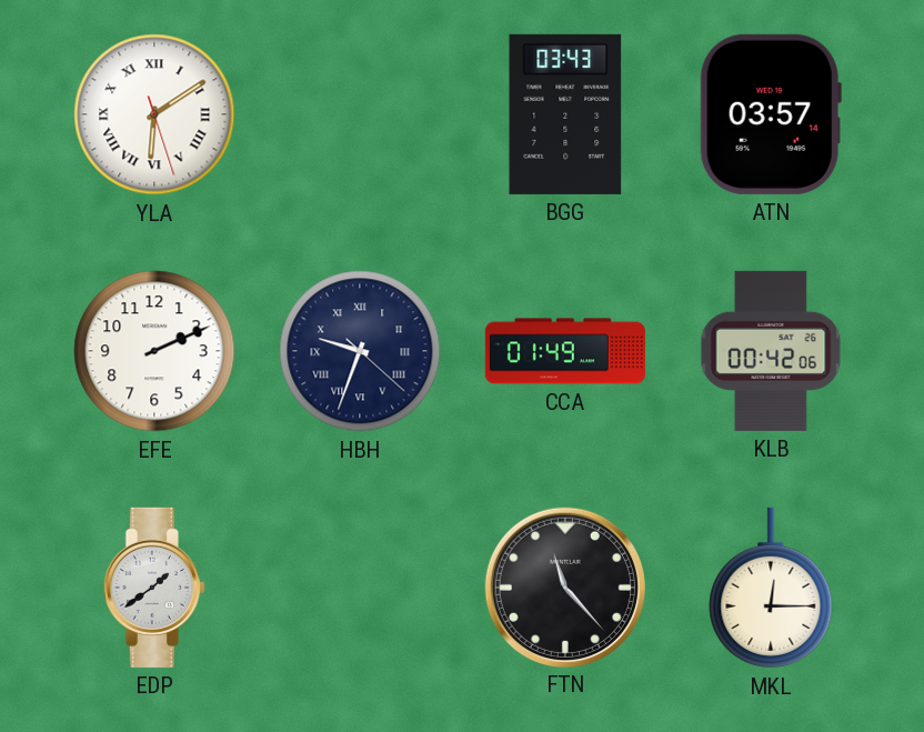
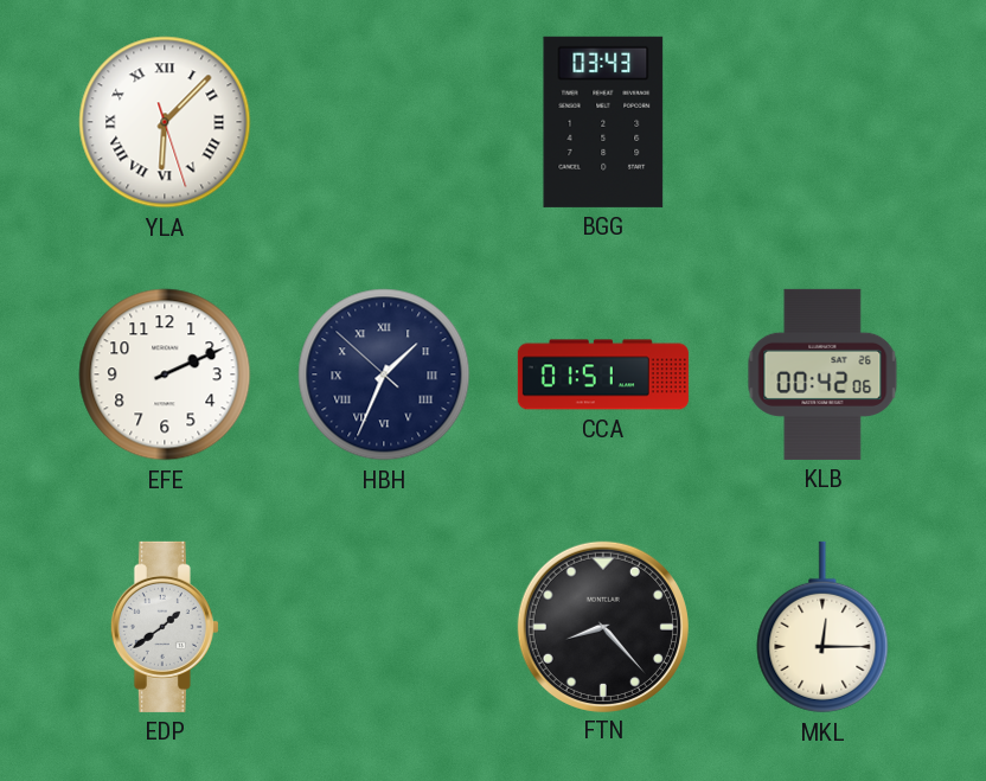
YLA: 6:09 -> 6:07
ATN: 03:57 -> none
HBH: 9:33 -> 1:33
CCA: 01:49 -> 01:51
FTN: 11:23 -> 8:23
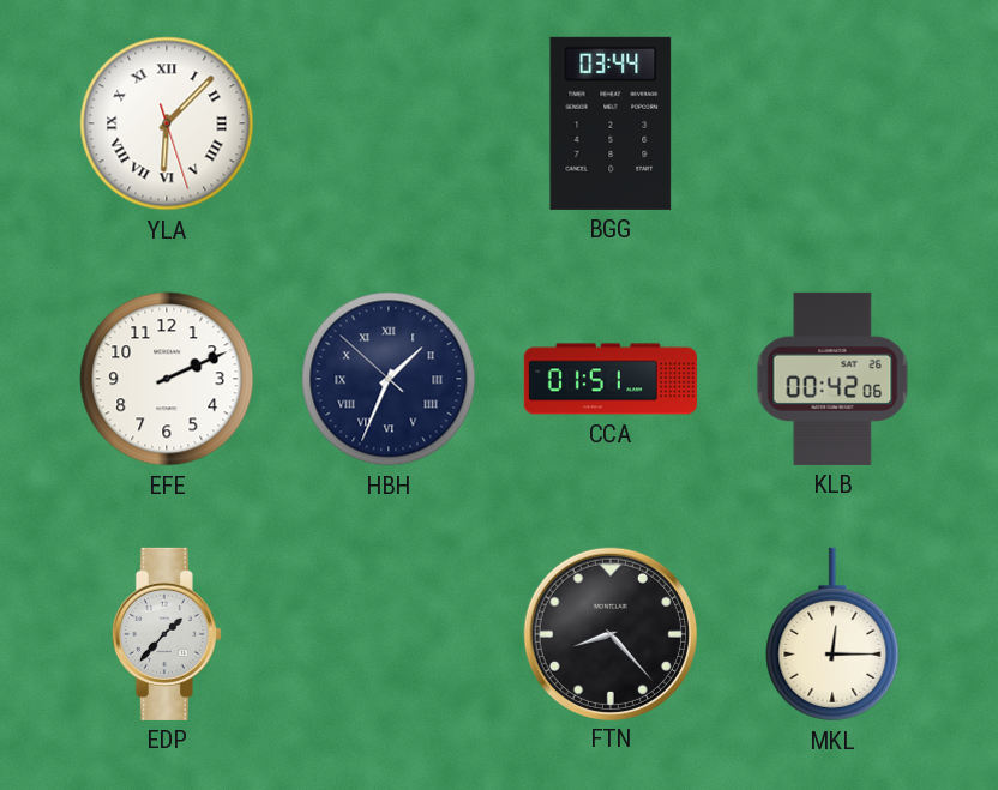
BGG: 03:43 -> 03:44
EDP: 1:39 -> 1:37
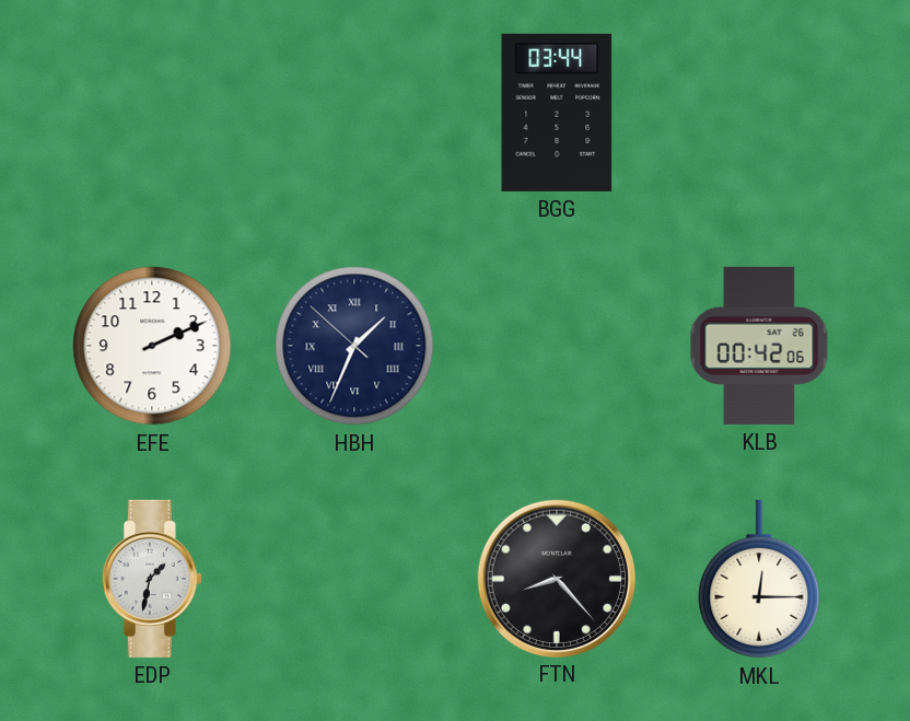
YLA: 6:07 -> none
CCA: 01:51 -> none
EDP: 1:37 -> 1:32
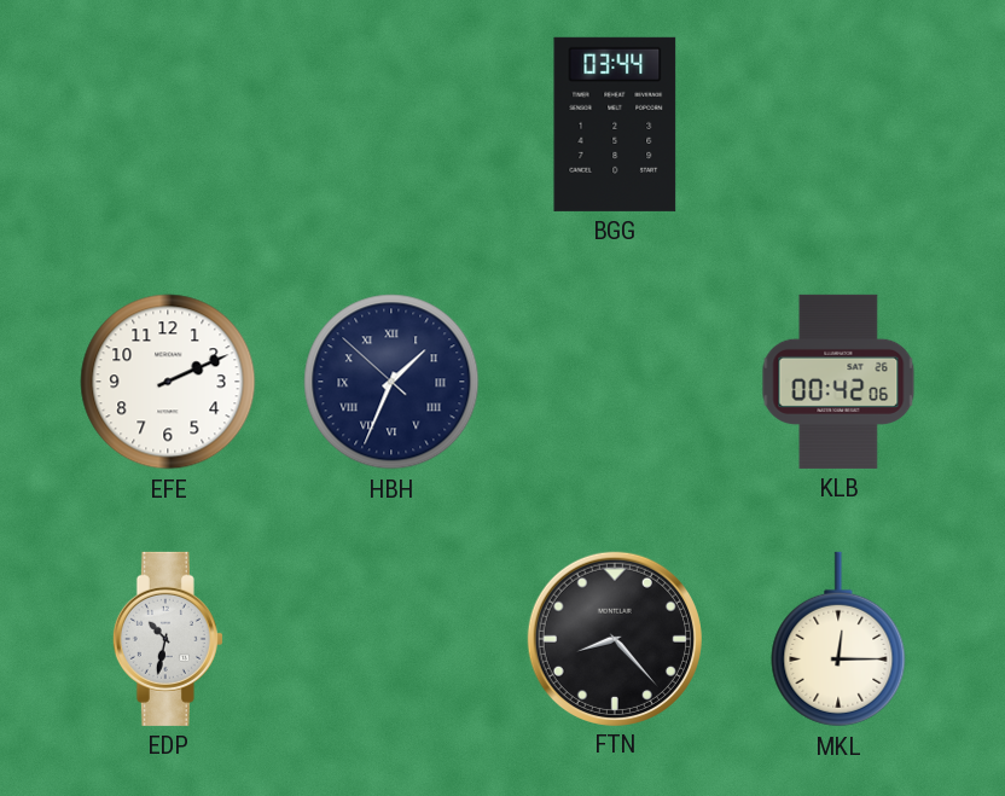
EDP: 1:32 -> 10:32
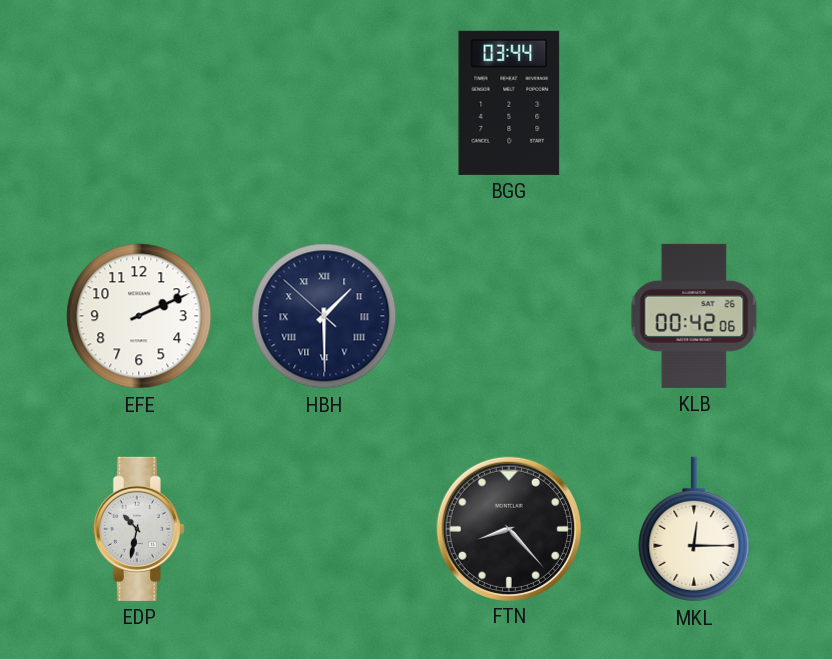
HBH: 1:33 -> 1:29
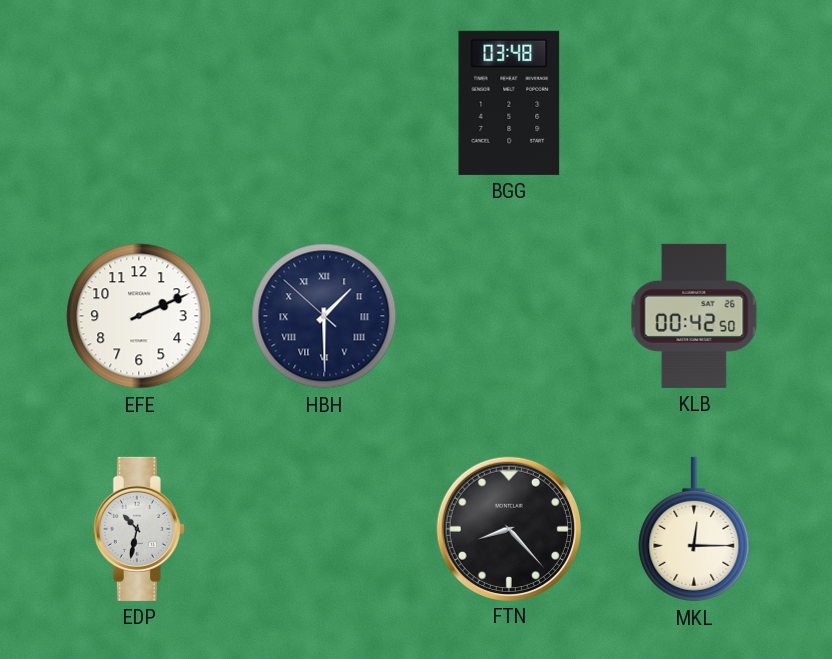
BGG: 03:44 -> 03:48
KLB: 00:42:06 -> 00:42:50
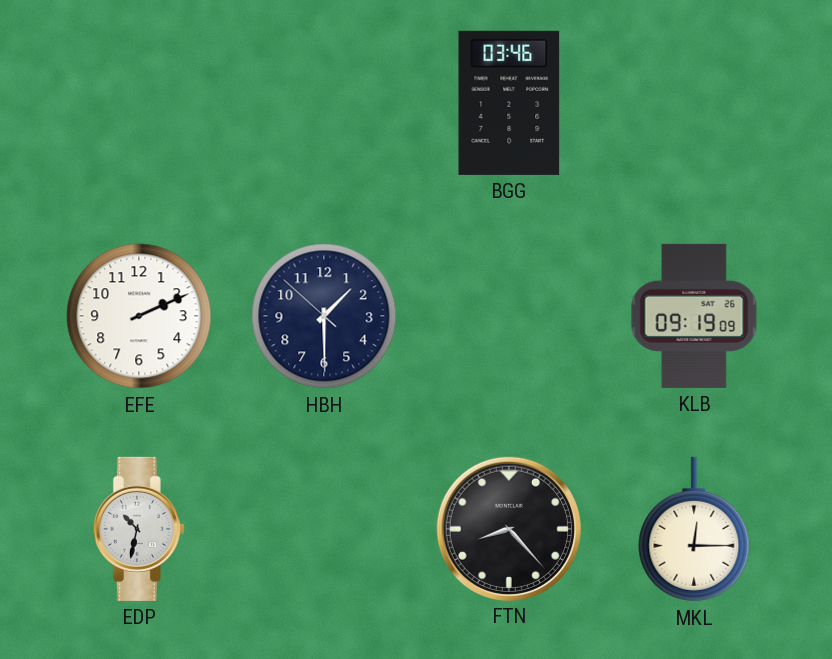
BGG: 03:48 -> 03:46
HBH numerals: Roman -> Arabic
KLB: 00:42 -> 09:19
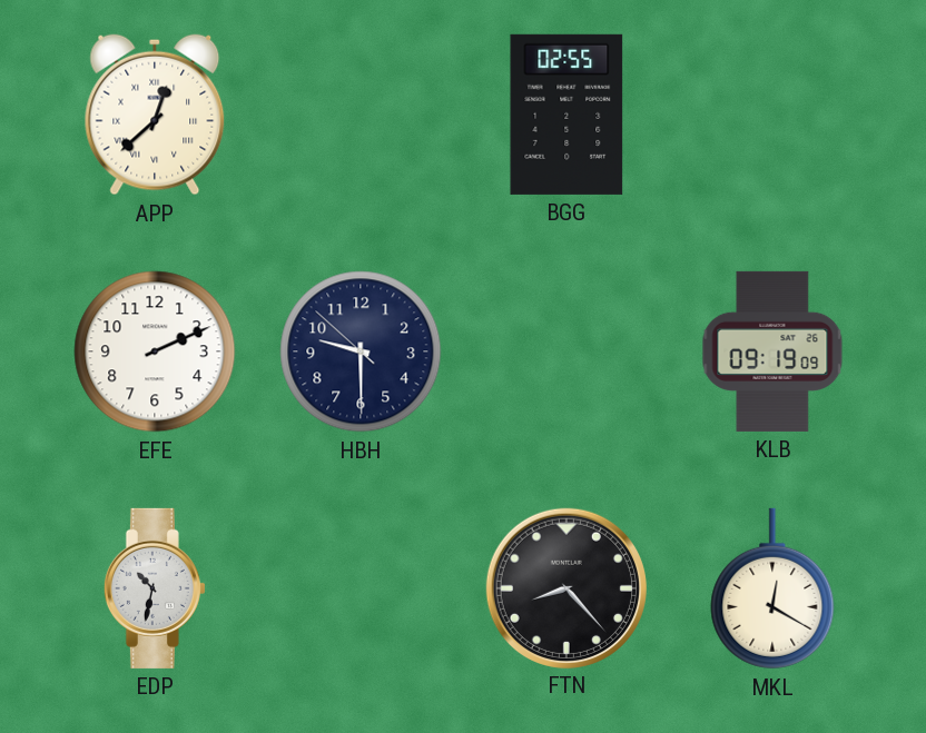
APP: none -> 12:38
BGG: 03:46 -> 02:55
HBH: 1:29 -> 9:29
MKL: 12:15 -> 12:20
